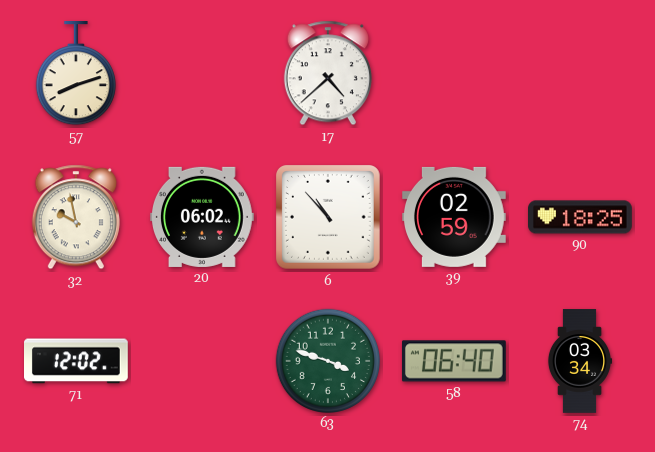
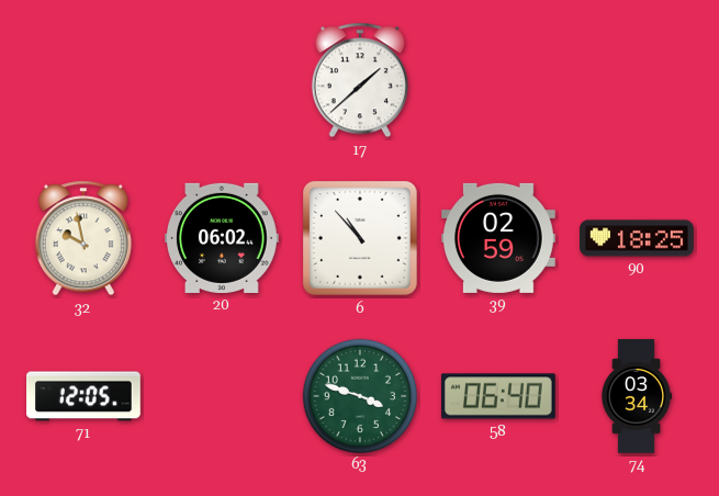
57: 8:12 -> none
17: 4:38 -> 1:38
71: 12:02 -> 12:05
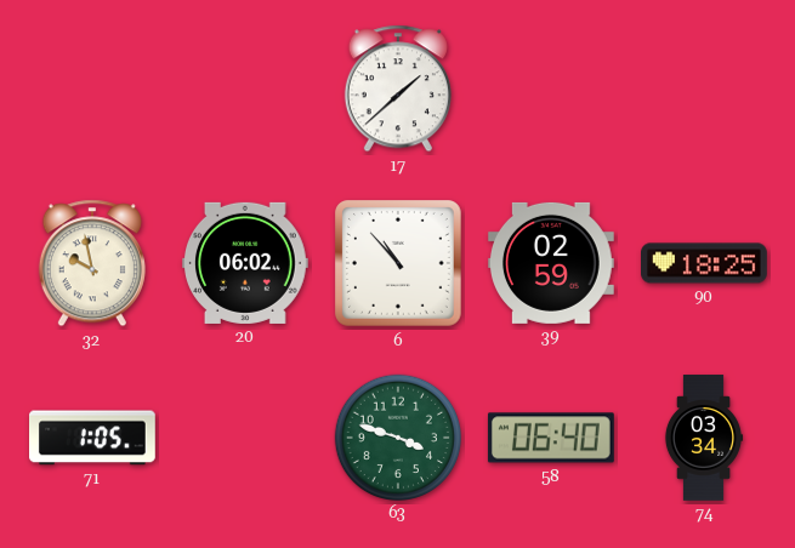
71: 12:05 -> 1:05
